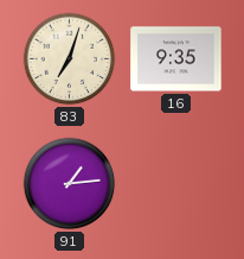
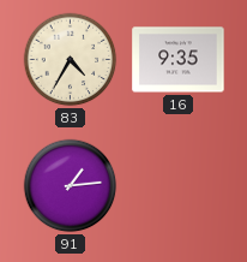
83: 7:03 -> 4:35
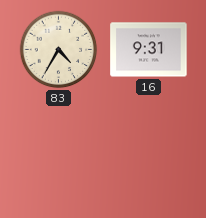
16: 9:35 -> 9:31
91: 1:14 -> none
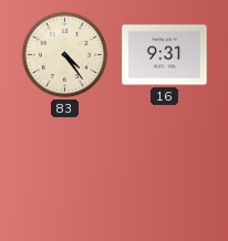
83: 4:35 -> 4:24
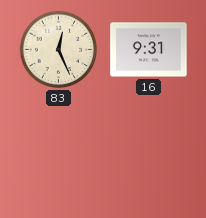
83: 4:24 -> 12:26
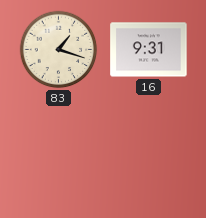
83: 12:26 -> 1:18
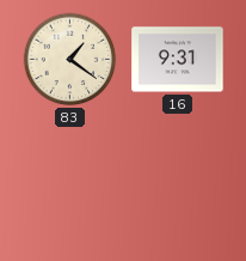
83: 1:18 -> 1:21
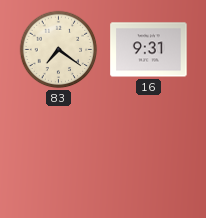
83: 1:21 -> 7:21
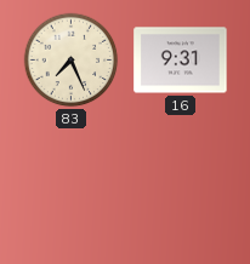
83: 7:21 -> 7:26
